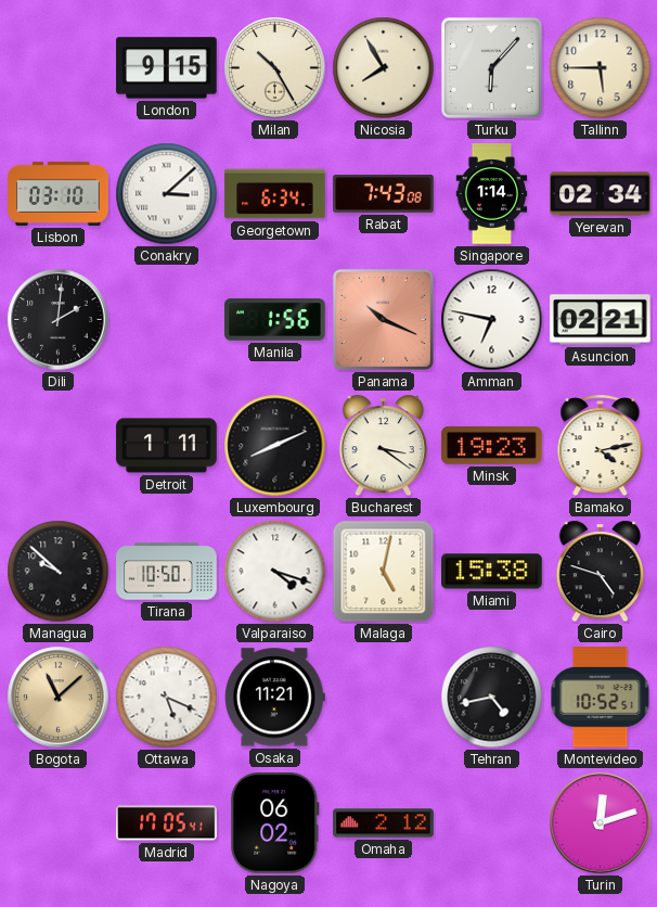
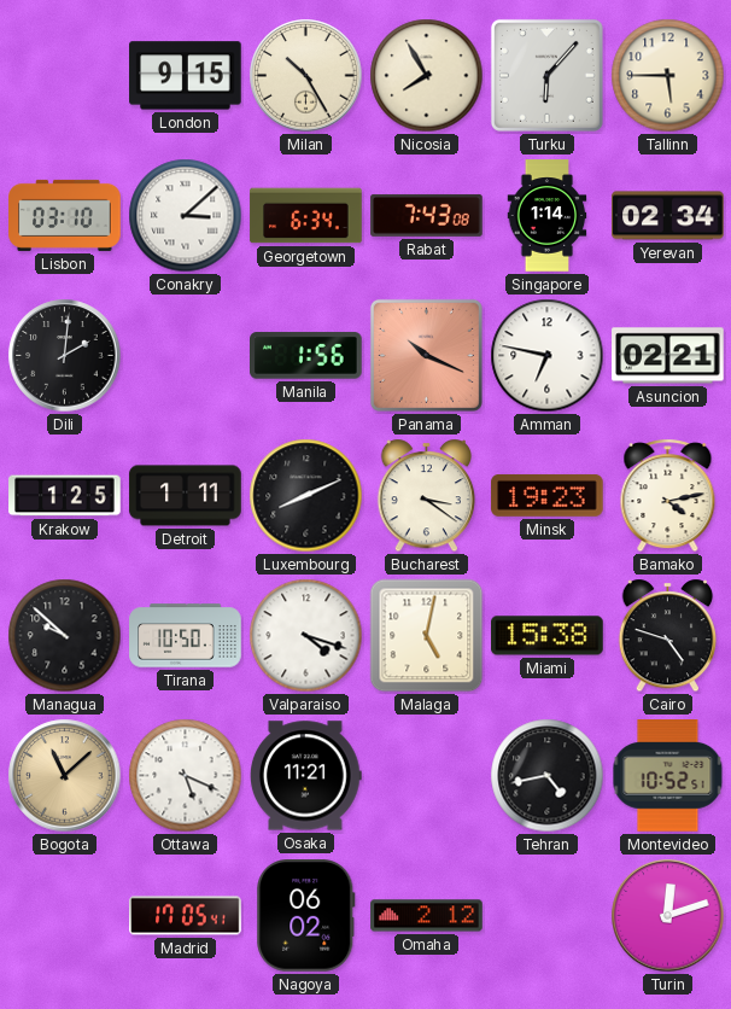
Krakow: none -> 1:25
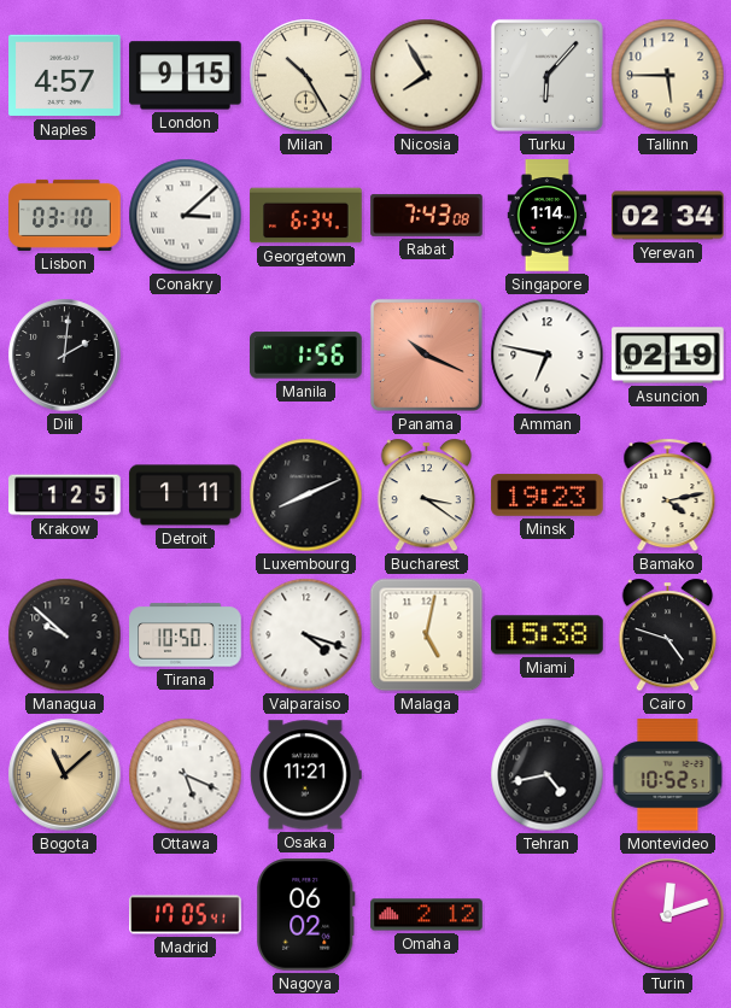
Naples: none -> 4:57
Asuncion: 02:21 -> 02:19
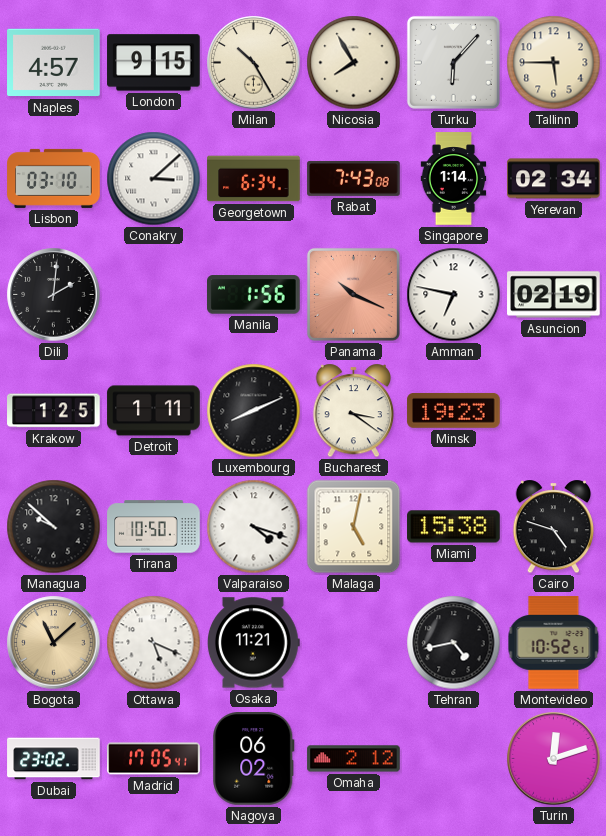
Bamako: 4:13 -> none
Dubai: none -> 23:02
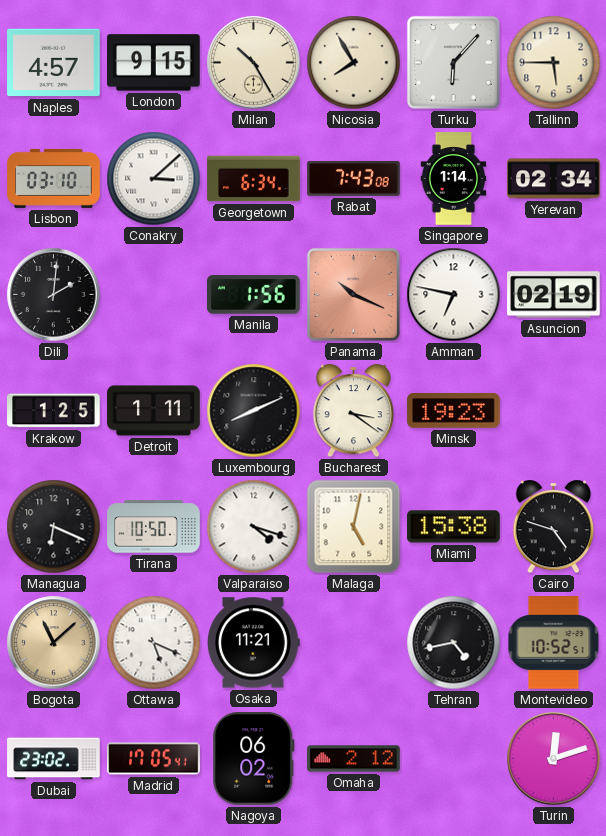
Managua: 9:52 -> 6:19
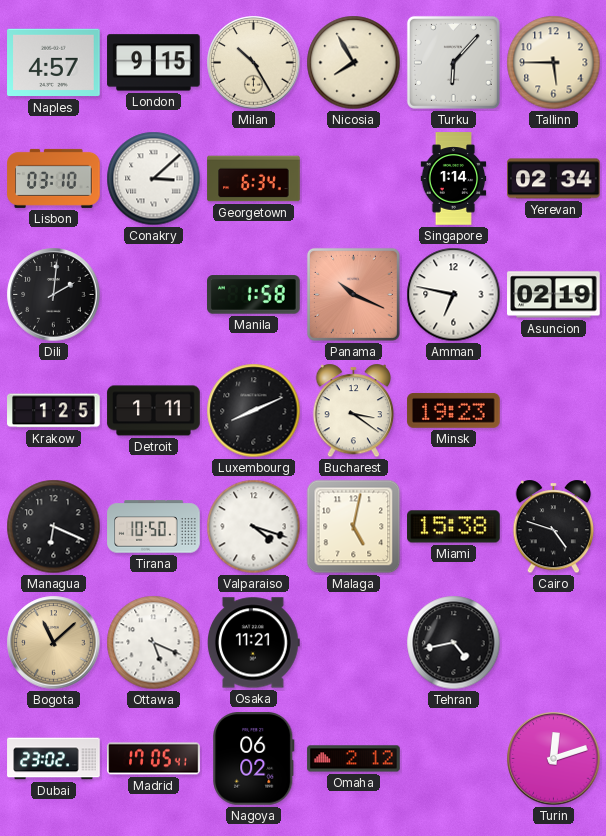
Rabat: 7:43 -> none
Manila: 1:56 -> 1:58
Montevideo: 10:52 -> none
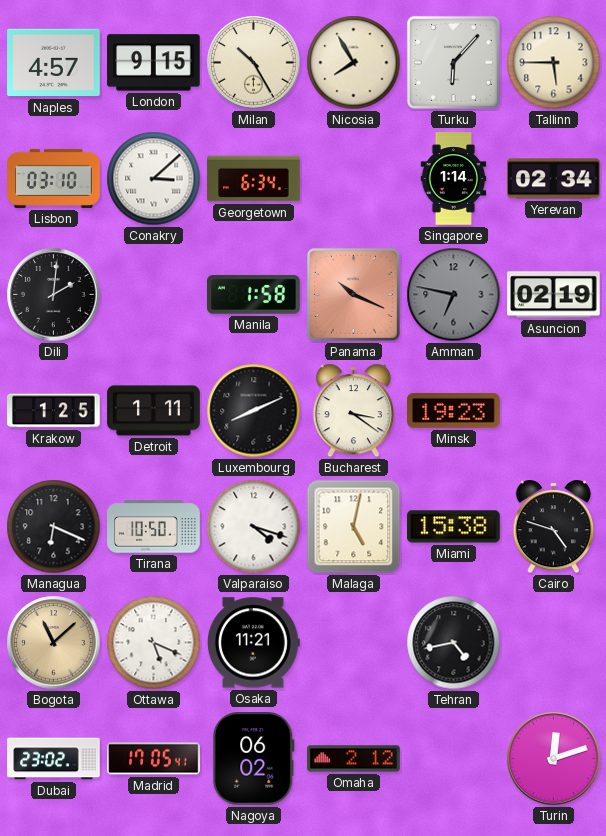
Amman dial: white -> grey
